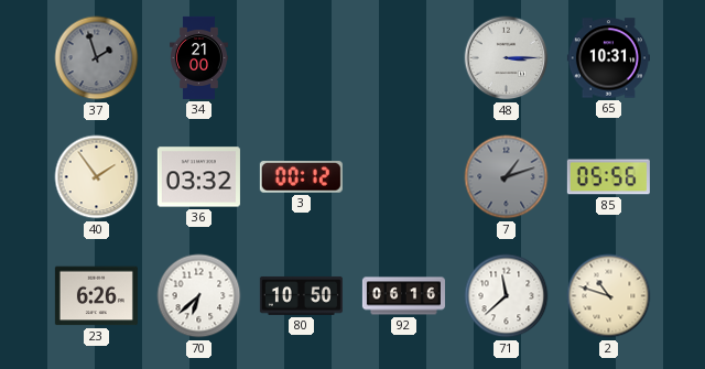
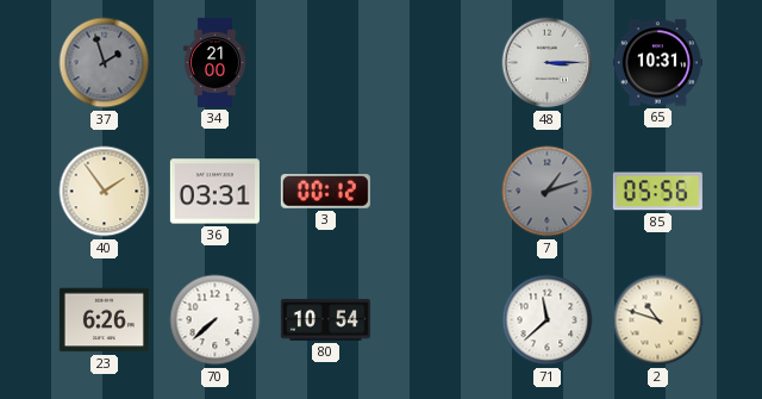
36: 03:32 -> 03:31
70: 6:38 -> 7:38
80: 10:50 -> 10:54
92: 06:16 -> none
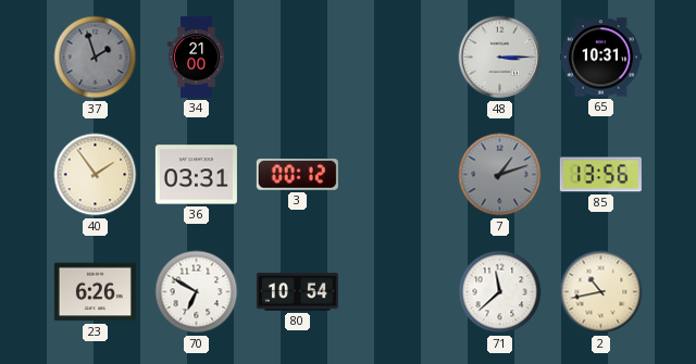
85: 05:56 -> 13:56
70: 7:38 -> 6:50
2: 10:48 -> 10:43
